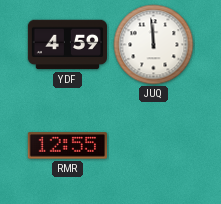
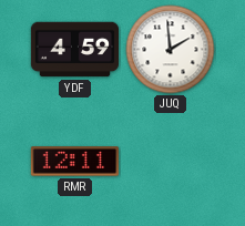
JUQ: 11:59 -> 1:59
RMR: 12:55 -> 12:11
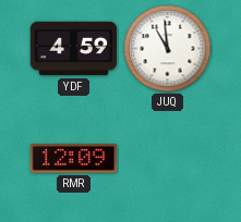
JUQ: 1:59 -> 10:59
RMR: 12:11 -> 12:09
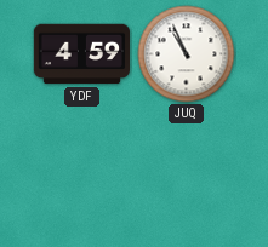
JUQ: 10:59 -> 10:56
RMR: 12:09 -> none
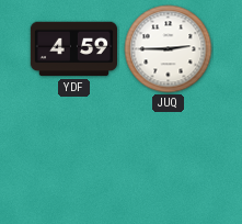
JUQ: 10:56 -> 2:45
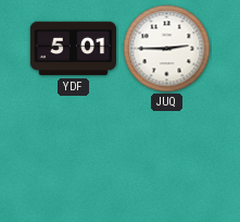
YDF: 4:59 -> 5:01
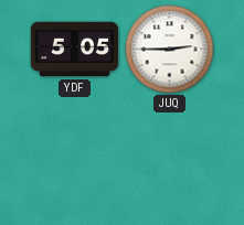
YDF: 5:01 -> 5:05
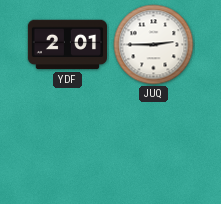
YDF: 5:05 -> 2:01
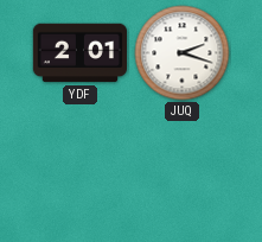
JUQ: 2:45 -> 2:18
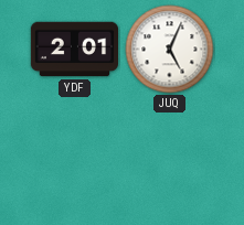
JUQ: 2:18 -> 5:04
